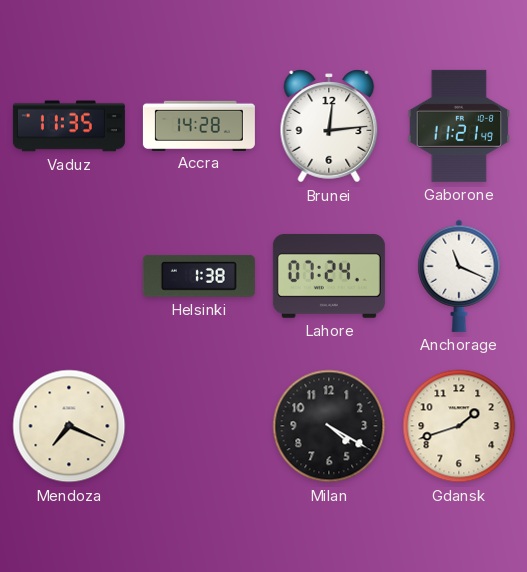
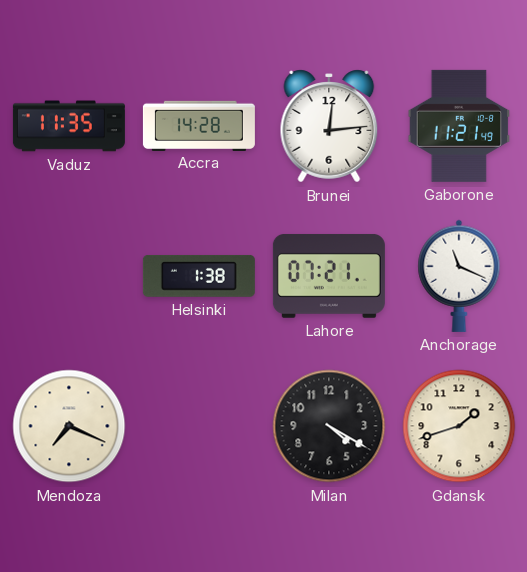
Lahore: 07:24 -> 07:21
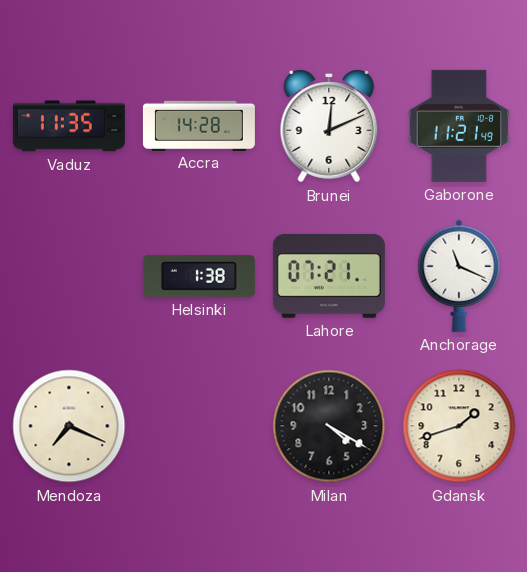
Brunei: 12:14 -> 12:11
